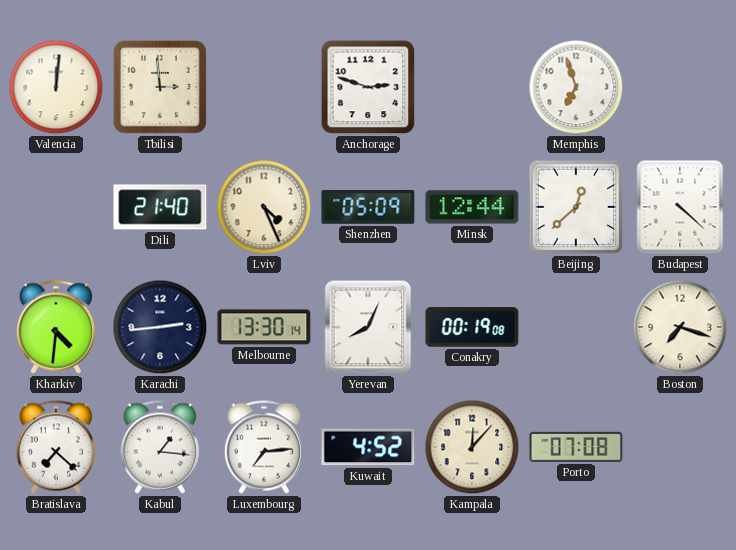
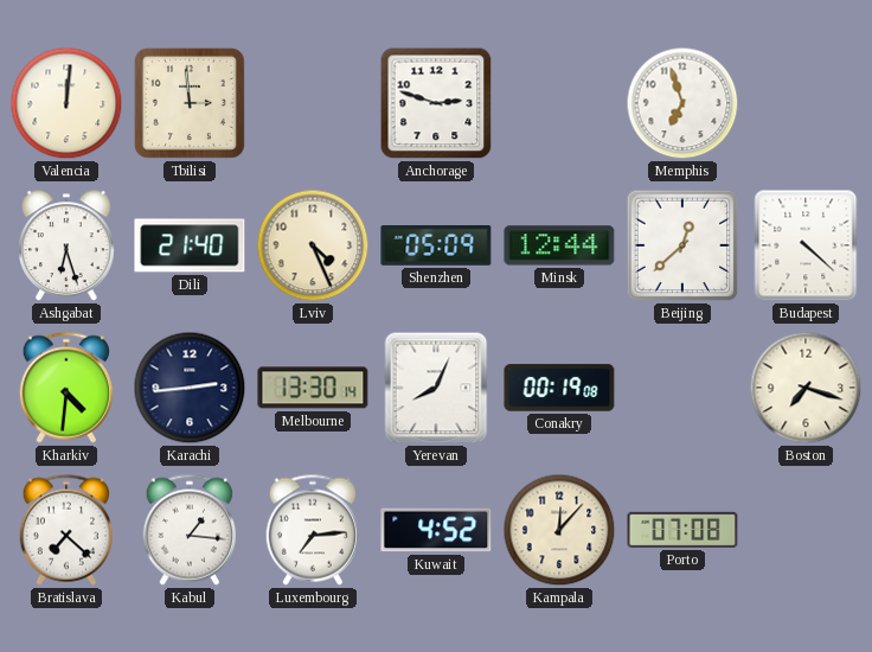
Ashgabat: none -> 6:27
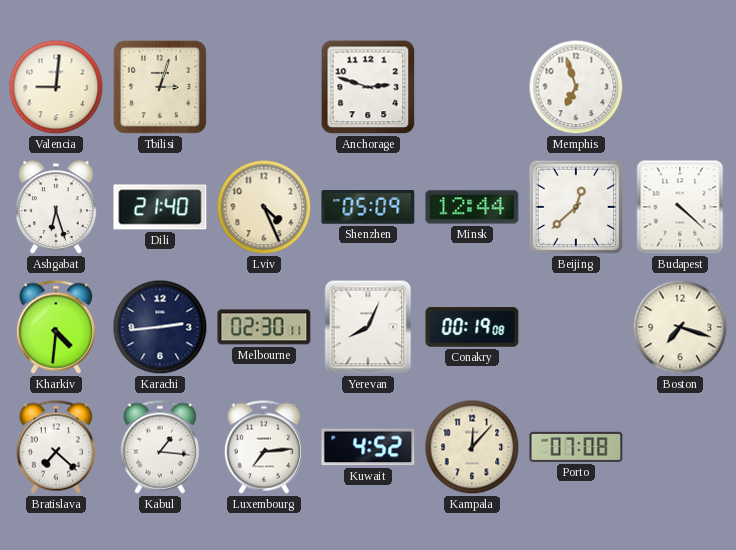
Valencia: 12:01 -> 9:01
Tbilisi: 2:59 -> 3:03
Melbourne: 13:30 -> 02:30
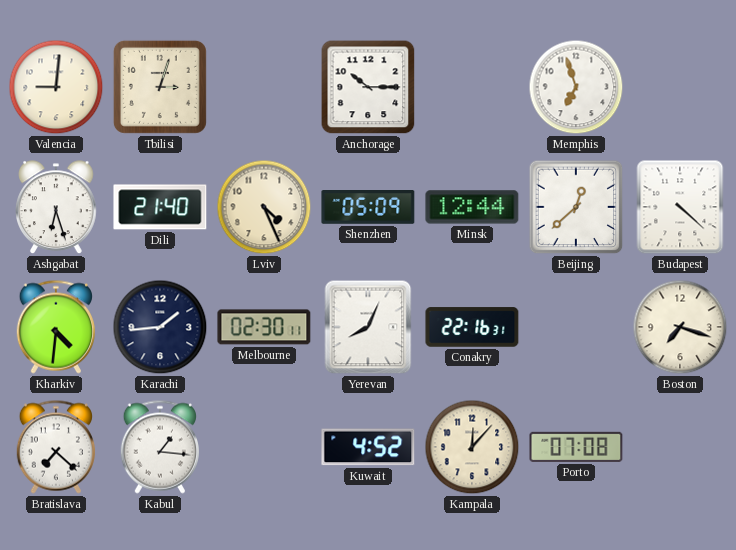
Anchorage: 2:48 -> 10:15
Karachi: 2:44 -> 1:44
Conakry: 00:19 -> 22:16
Luxembourg: 7:14 -> none
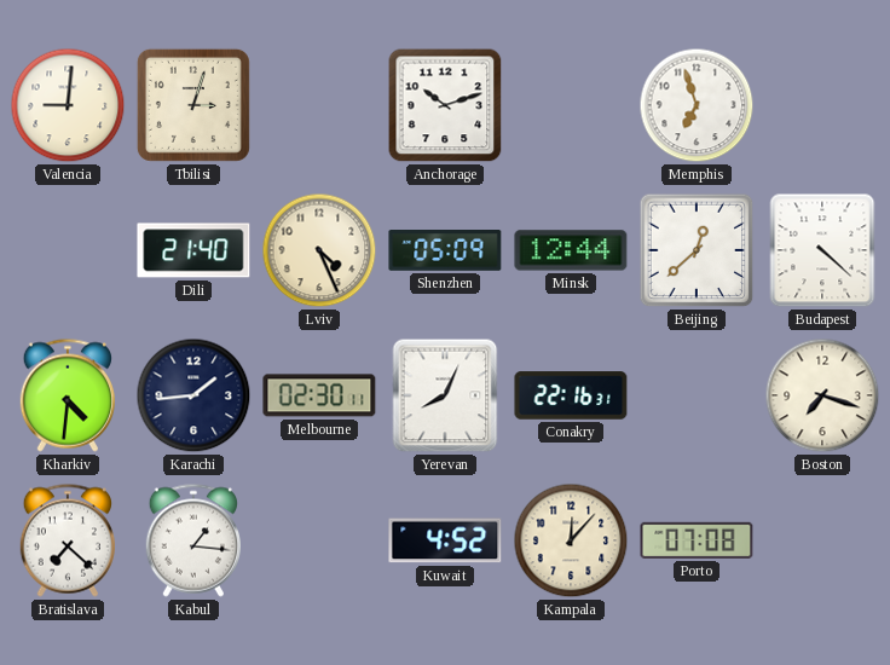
Anchorage: 10:15 -> 10:12
Ashgabat: 6:27 -> none
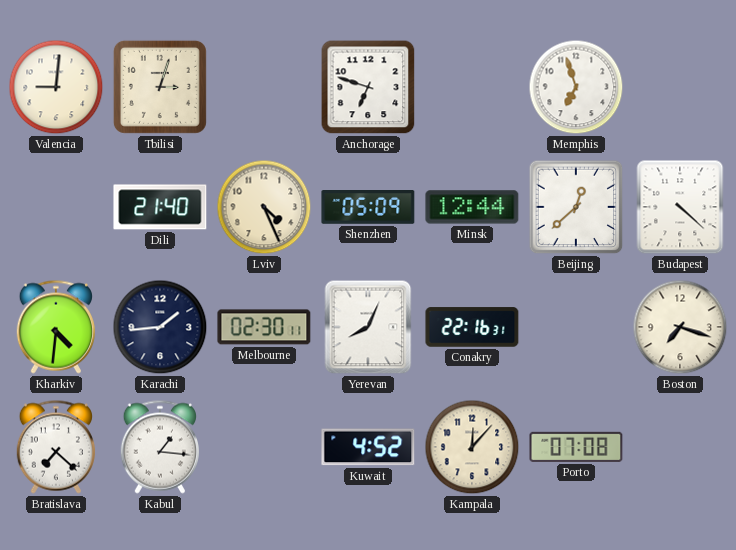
Anchorage: 10:12 -> 6:48
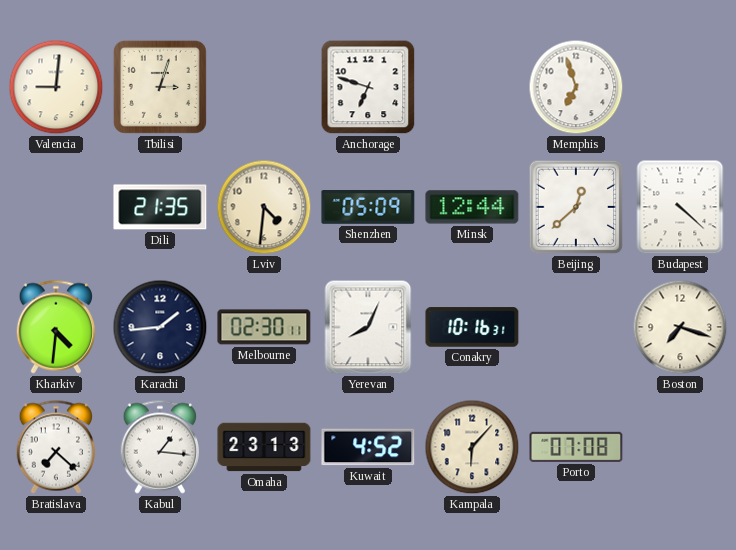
Dili: 21:40 -> 21:35
Lviv: 4:26 -> 4:31
Conakry: 22:16 -> 10:16
Omaha: none -> 23:13
Kampala: 12:07 -> 6:07
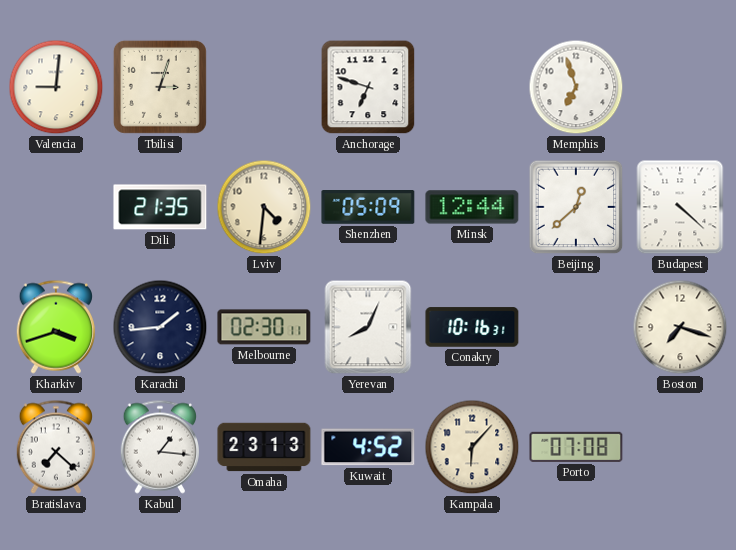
Kharkiv: 4:31 -> 3:42
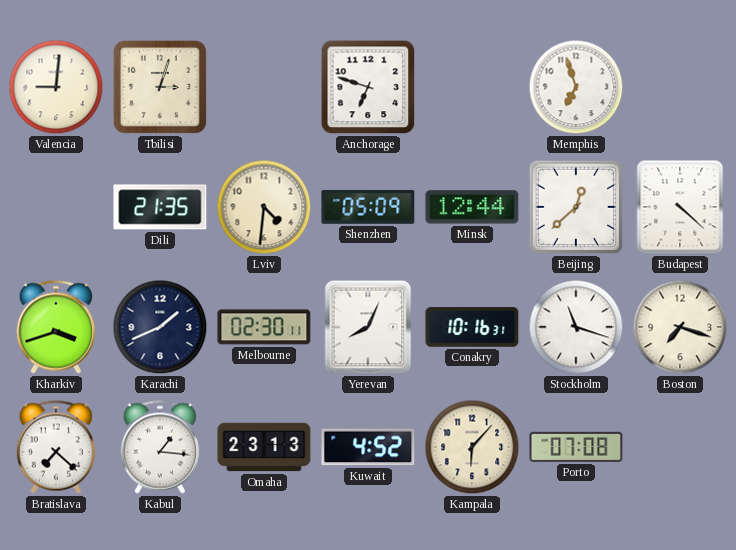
Karachi: 1:44 -> 1:41
Stockholm: none -> 11:18
